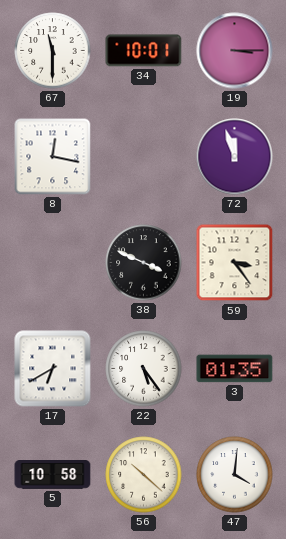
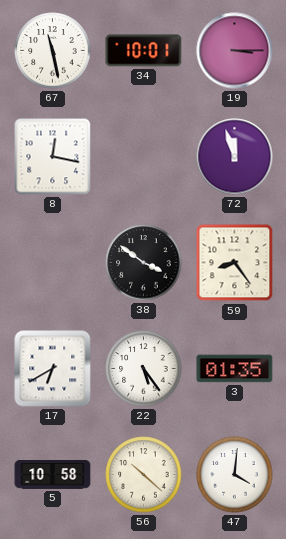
67: 11:30 -> 11:28
38: 3:49 -> 3:51
59: 3:24 -> 8:24
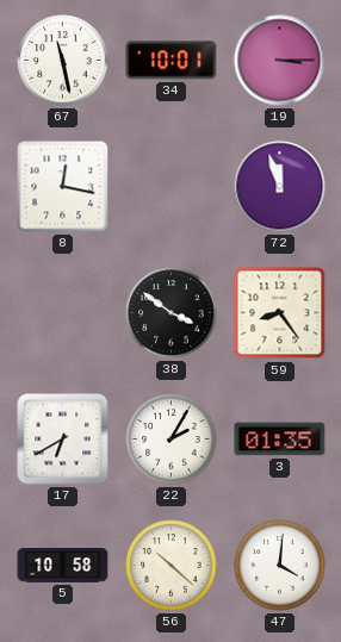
22: 5:24 -> 2:05
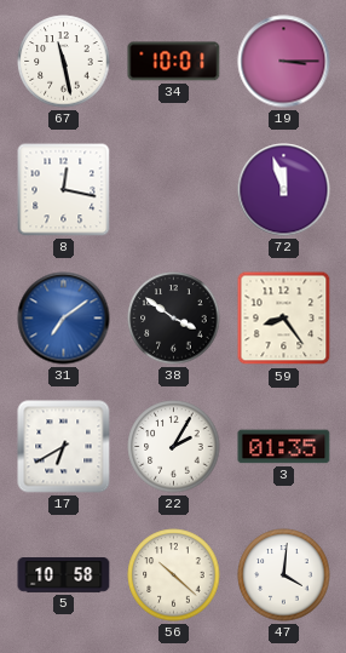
31: none -> 7:09
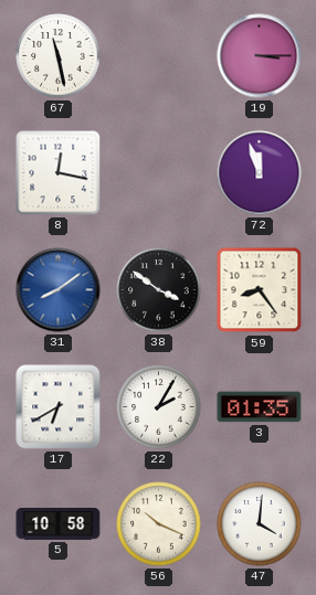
34: 10:01 -> none
31: 7:09 -> 8:09
56: 10:22 -> 10:19
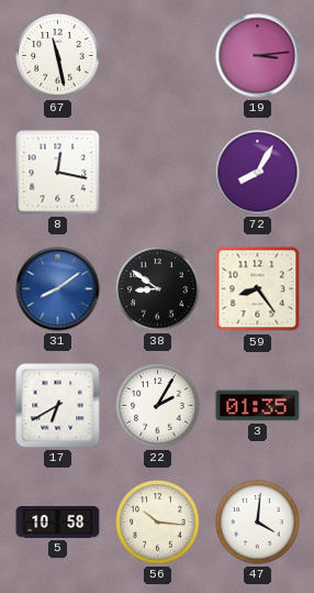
19: 3:15 -> 3:14
72: 11:57 -> 8:05
38: 3:51 -> 8:51
56: 10:19 -> 10:16
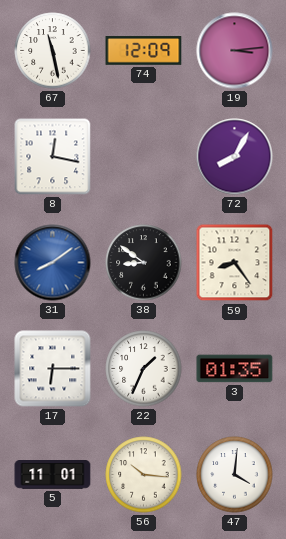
74: none -> 12:09
17: 6:40 -> 6:15
22: 2:05 -> 1:34
5: 10:58 -> 11:01
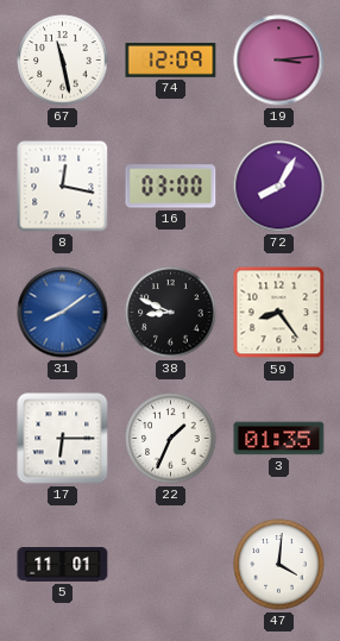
16: none -> 03:00
38: 8:51 -> 8:49
56: 10:16 -> none
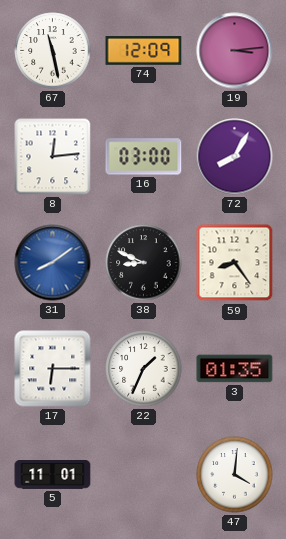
8: 12:17 -> 12:14
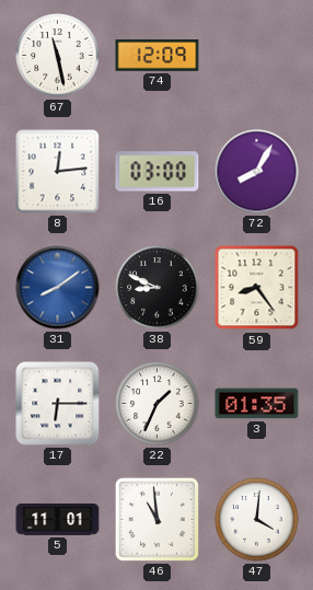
19: 3:14 -> none
46: none -> 10:59
